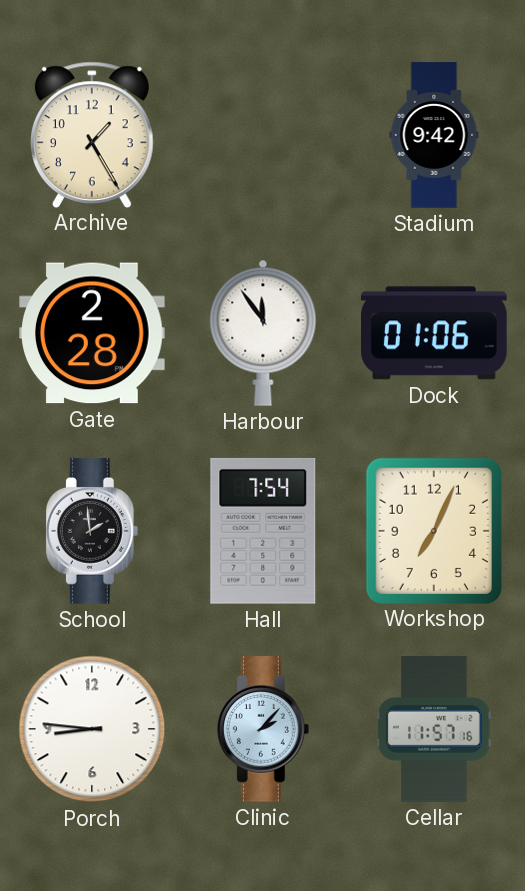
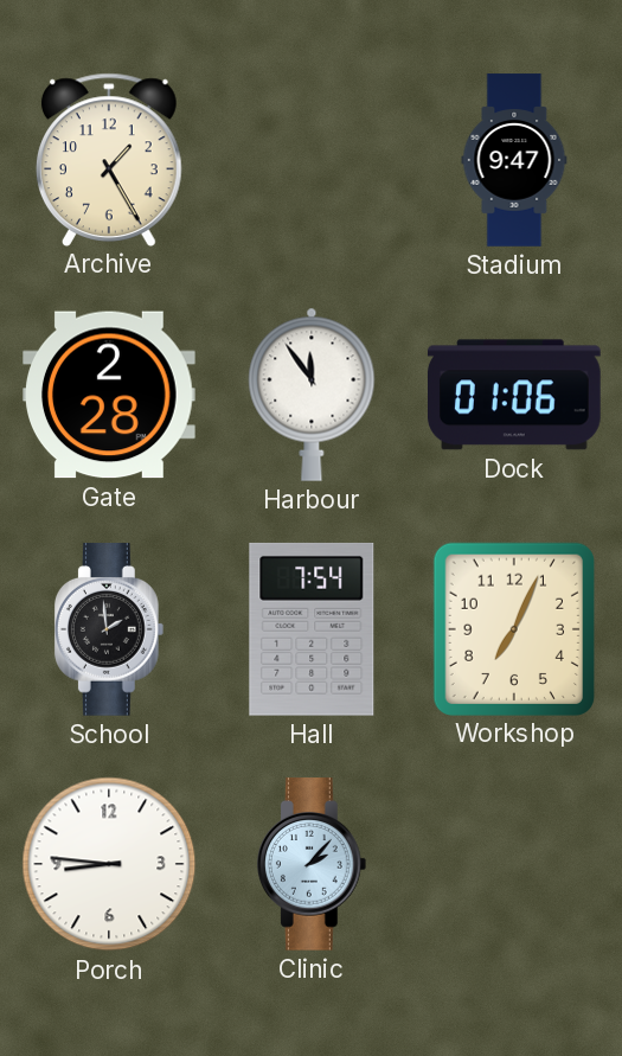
Stadium: 9:42 -> 9:47
Cellar: 11:57 -> none
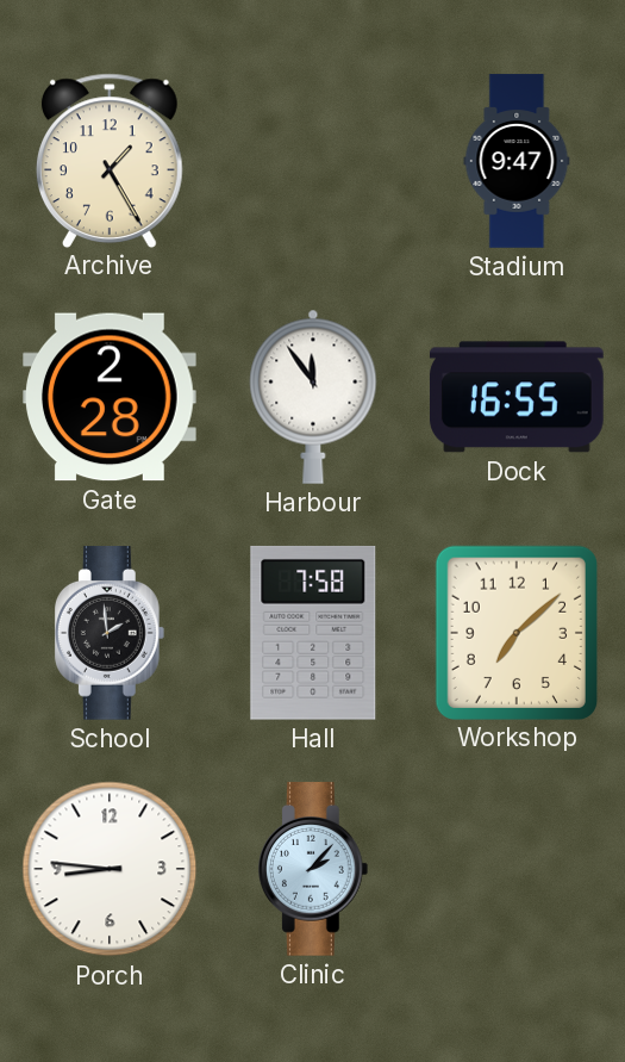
Dock: 01:06 -> 16:55
Hall: 7:54 -> 7:58
Workshop: 7:04 -> 7:08
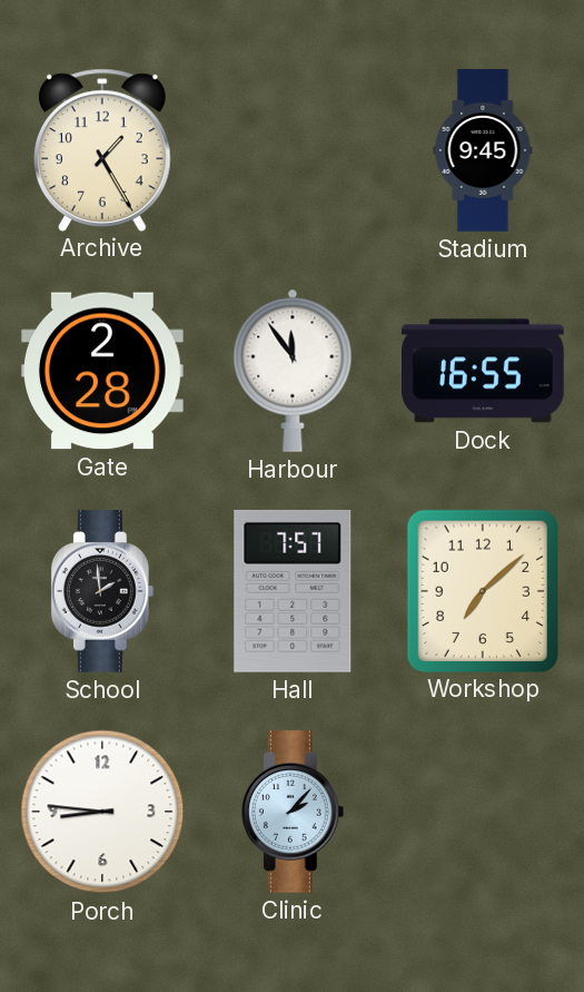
Stadium: 9:47 -> 9:45
Hall: 7:58 -> 7:57
